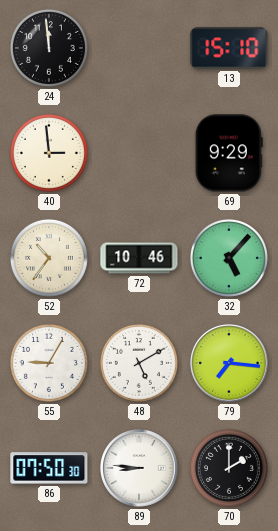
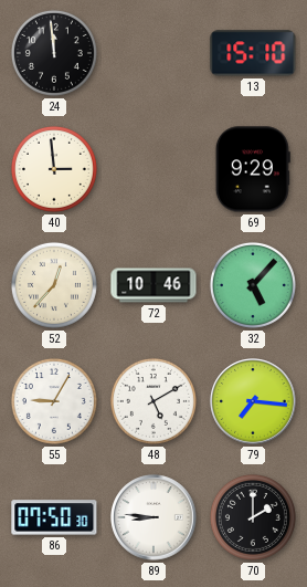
52: 10:36 -> 12:37
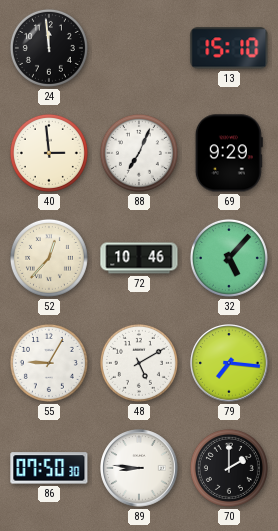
88: none -> 7:04
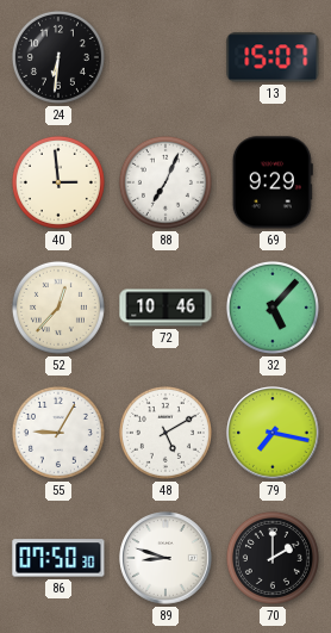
24: 11:59 -> 6:31
13: 15:10 -> 15:07
79: 7:16 -> 7:17
89: 8:46 -> 8:48
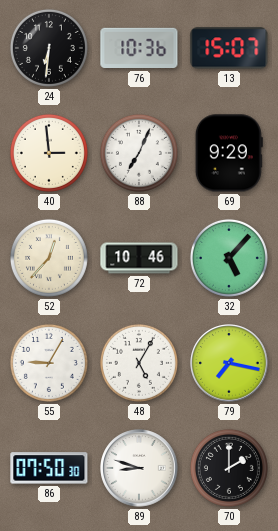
76: none -> 10:36
48: 5:10 -> 5:05
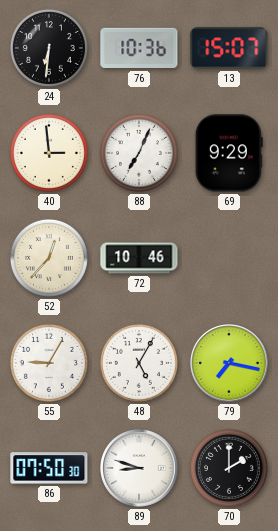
32: 5:07 -> none
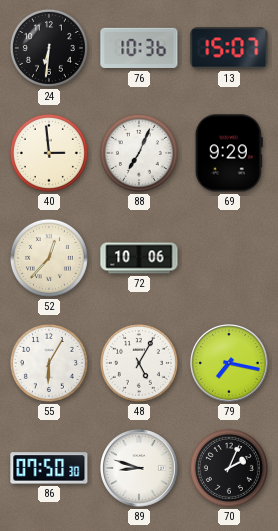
72: 10:46 -> 10:06
55: 9:05 -> 6:05
70: 2:00 -> 2:04
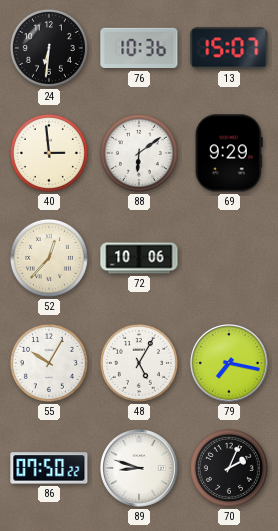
88: 7:04 -> 6:09
55: 6:05 -> 10:05
86: 07:50:30 -> 07:50:22
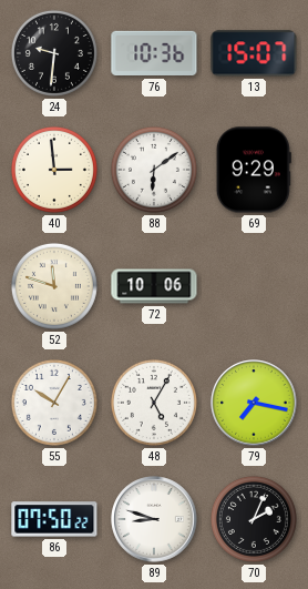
24: 6:31 -> 9:31
52: 12:37 -> 11:48
